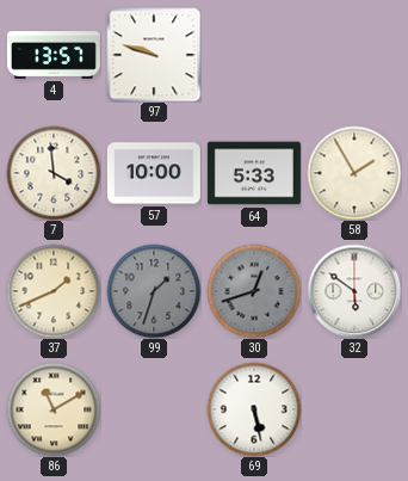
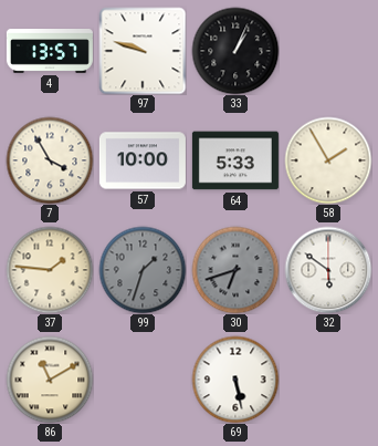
33: none -> 1:04
7: 3:59 -> 3:55
37: 1:41 -> 1:46
30: 12:42 -> 6:42
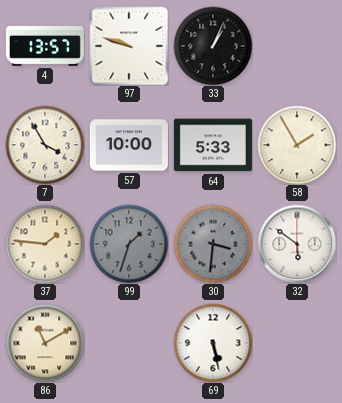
30: 6:42 -> 3:31
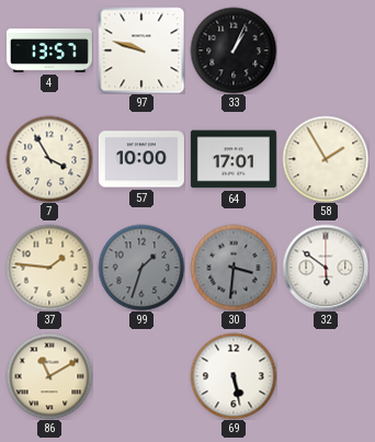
64: 5:33 -> 17:01
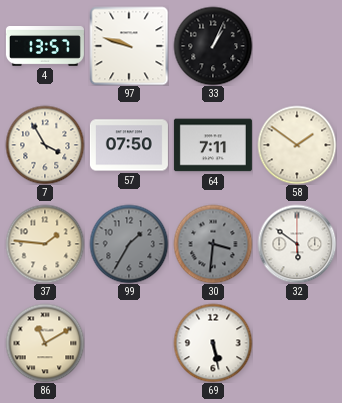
57: 10:00 -> 07:50
64: 17:01 -> 7:11
58: 1:55 -> 1:51
99: 1:33 -> 1:35
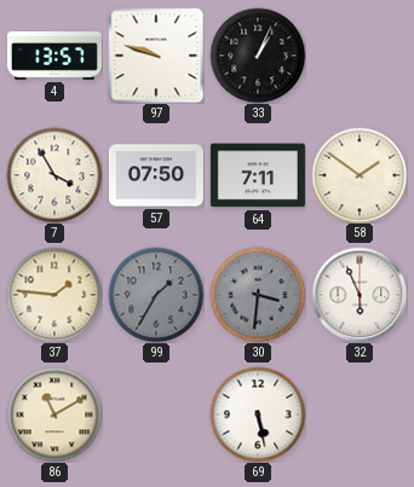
32: 5:51 -> 5:56
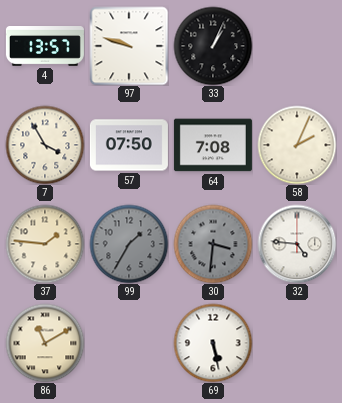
64: 7:11 -> 7:08
58: 1:51 -> 2:04
32: 5:56 -> 4:46
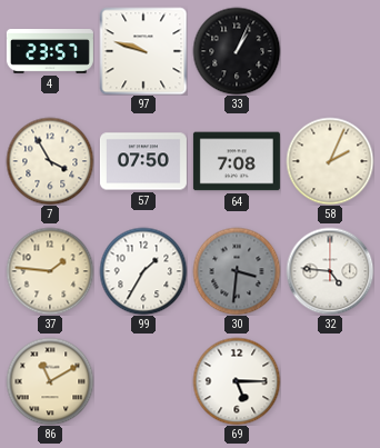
4: 13:57 -> 23:57
99 dial: grey -> white
69: 5:28 -> 5:15
